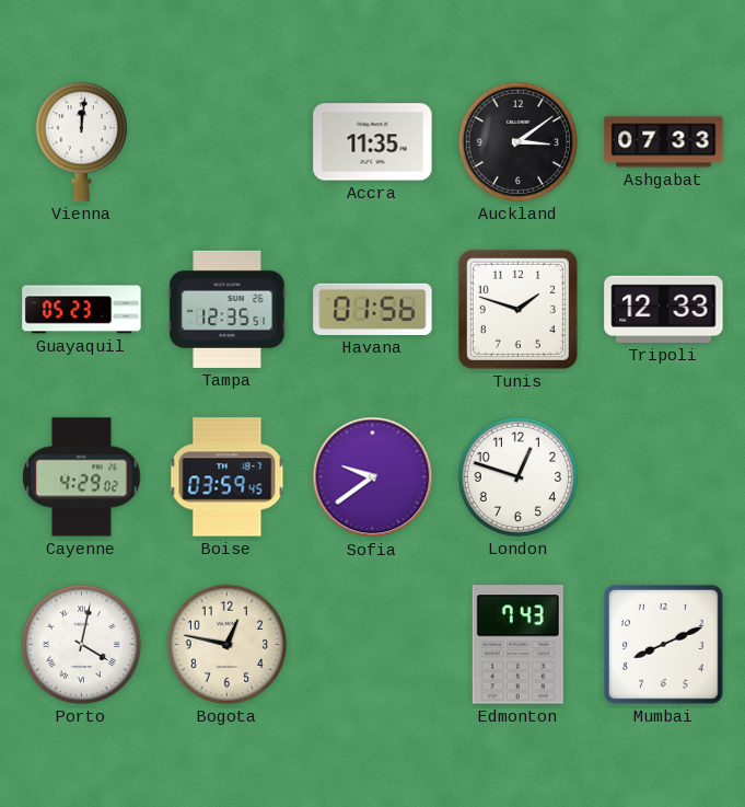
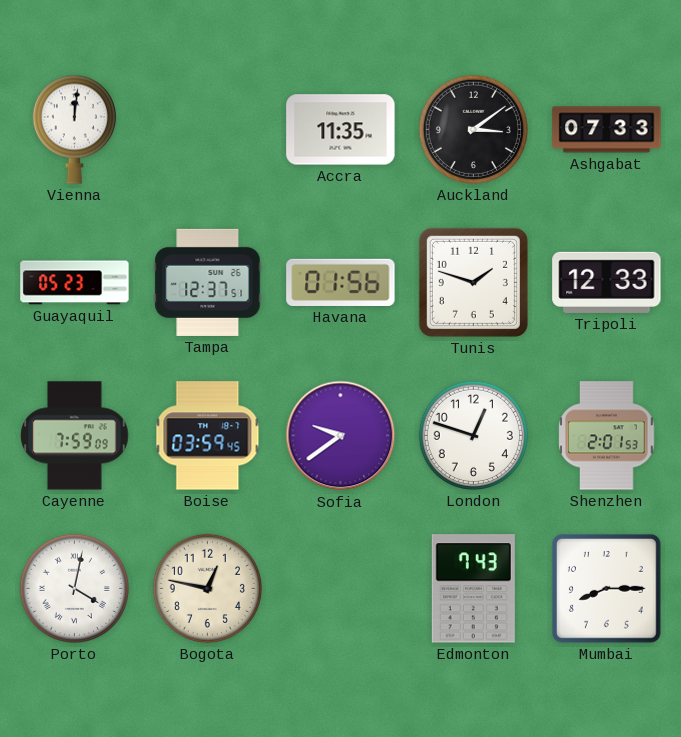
Tampa: 12:35 -> 12:37
Cayenne: 4:29 -> 7:59
Shenzhen: none -> 2:01
Mumbai: 8:11 -> 8:15
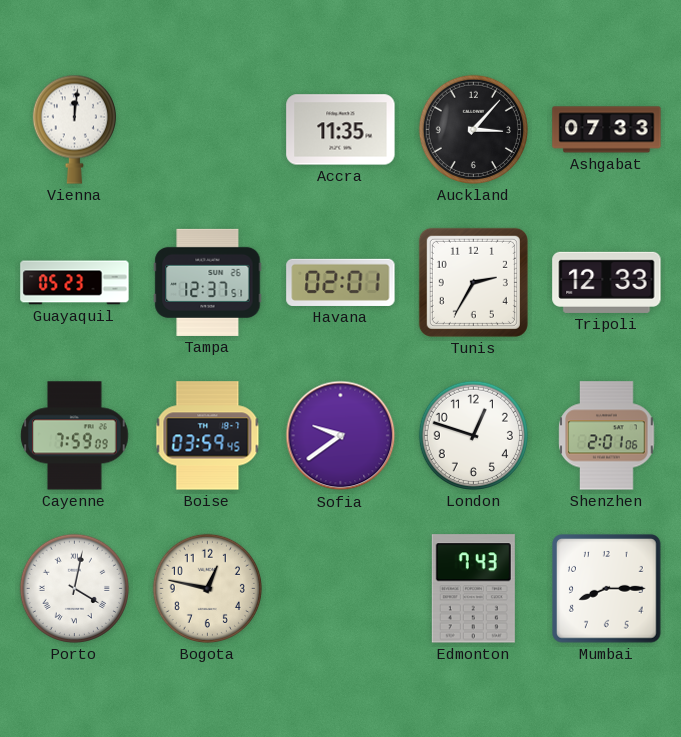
Auckland: 3:09 -> 3:07
Havana: 01:56 -> 02:01
Tunis: 1:48 -> 2:35
Shenzhen: 2:01:53 -> 2:01:06
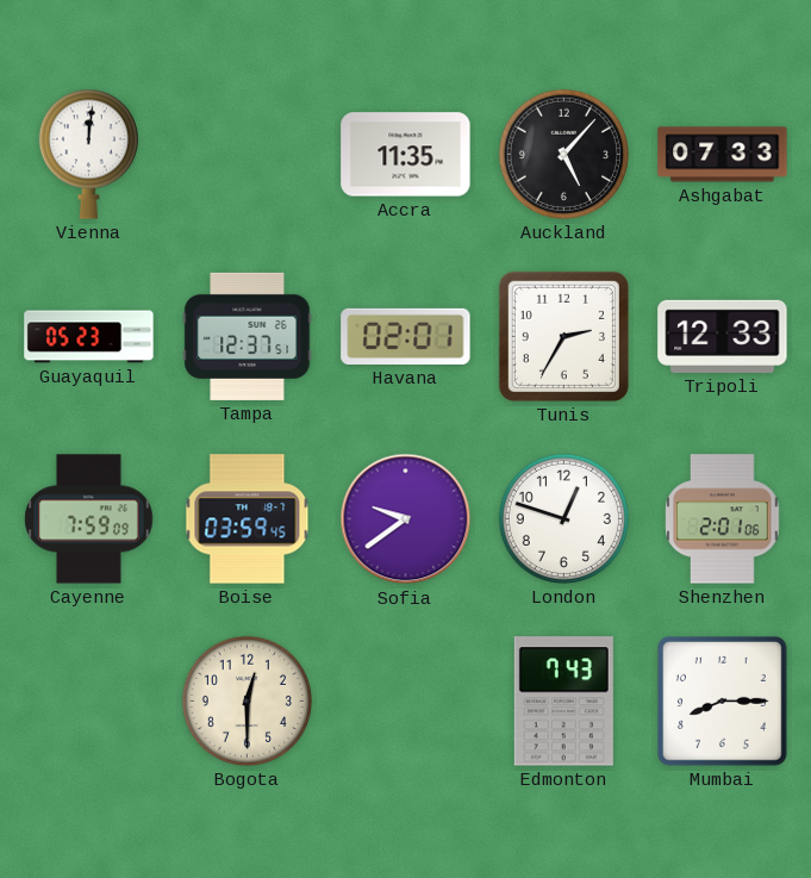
Auckland: 3:07 -> 5:07
Porto: 4:02 -> none
Bogota: 12:47 -> 12:30
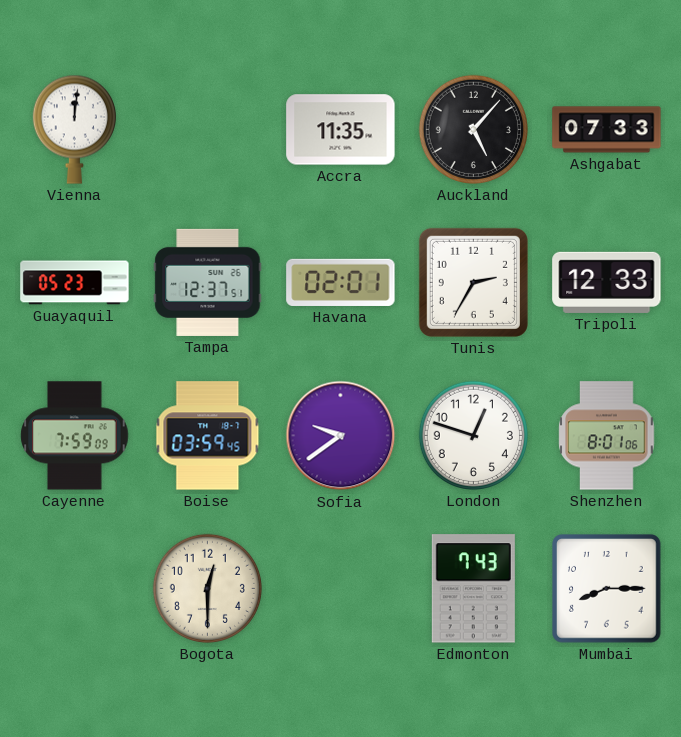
Shenzhen: 2:01 -> 8:01
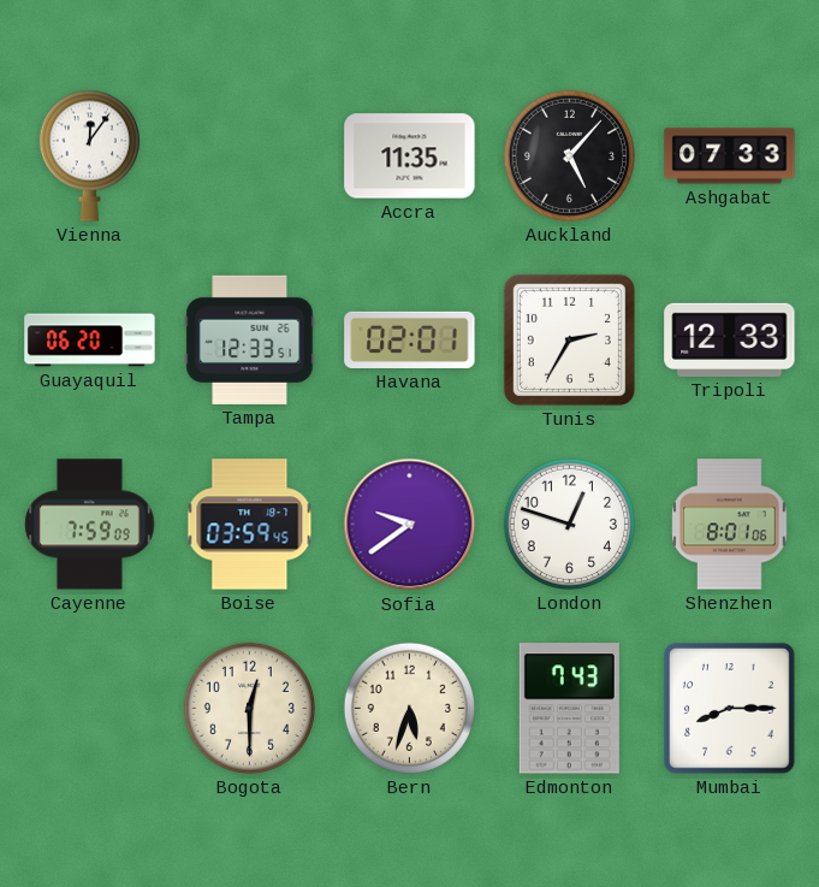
Vienna: 12:01 -> 12:06
Guayaquil: 05:23 -> 06:20
Tampa: 12:37 -> 12:33
Bern: none -> 5:33
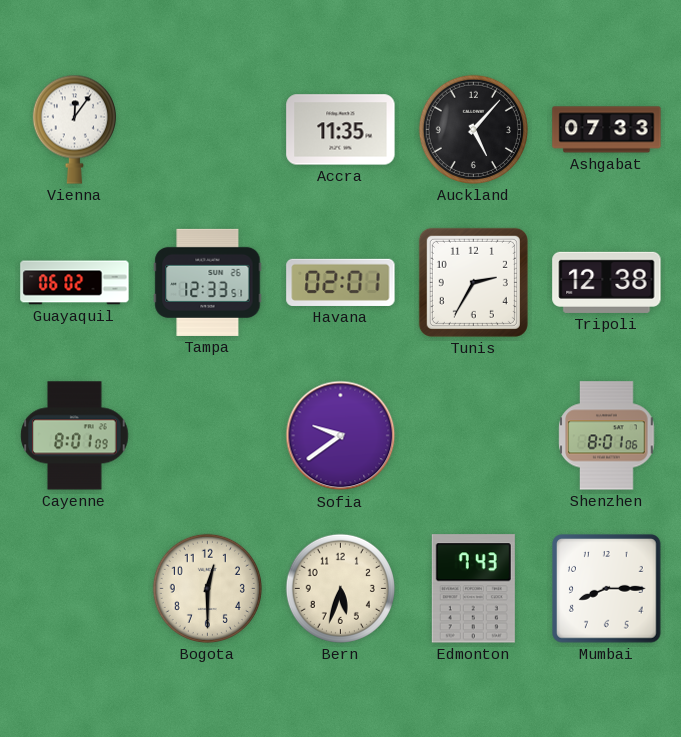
Guayaquil: 06:20 -> 06:02
Tripoli: 12:33 -> 12:38
Cayenne: 7:59 -> 8:01
Boise: 03:59 -> none
London: 12:48 -> none
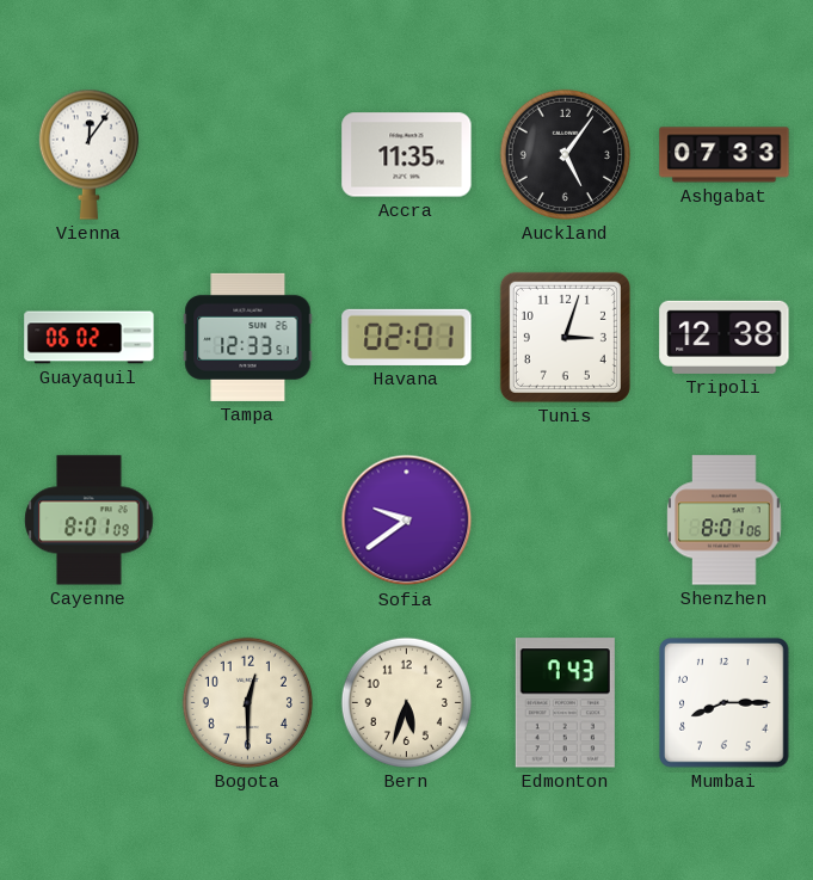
Auckland: 5:07 -> 5:06
Tunis: 2:35 -> 3:03
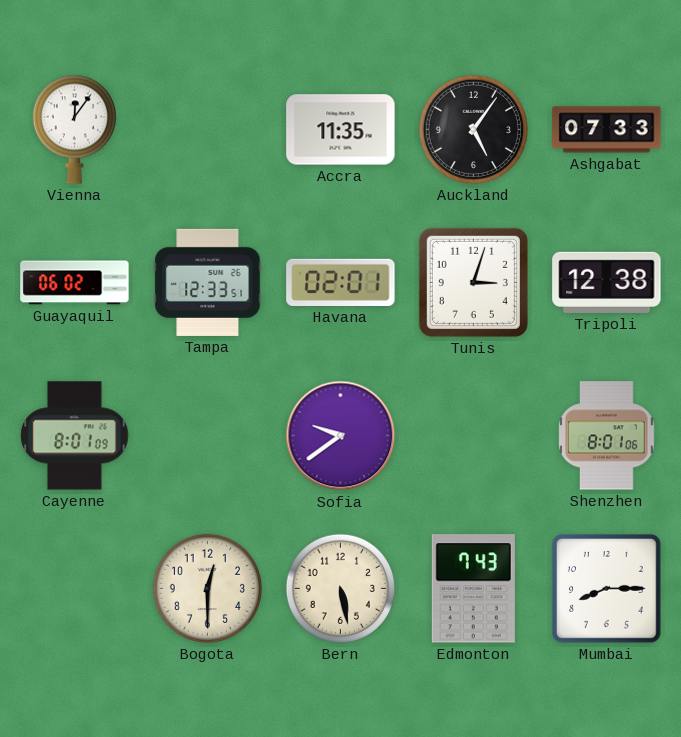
Bern: 5:33 -> 5:28
